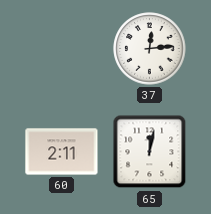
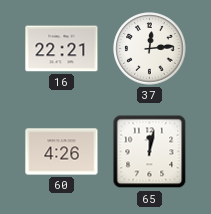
16: none -> 22:21
60: 2:11 -> 4:26
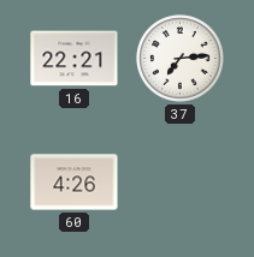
37: 12:14 -> 7:14
65: 12:02 -> none
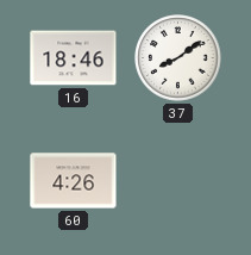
16: 22:21 -> 18:46
37: 7:14 -> 8:09
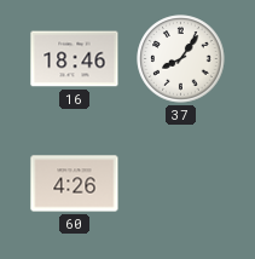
37: 8:09 -> 8:06
